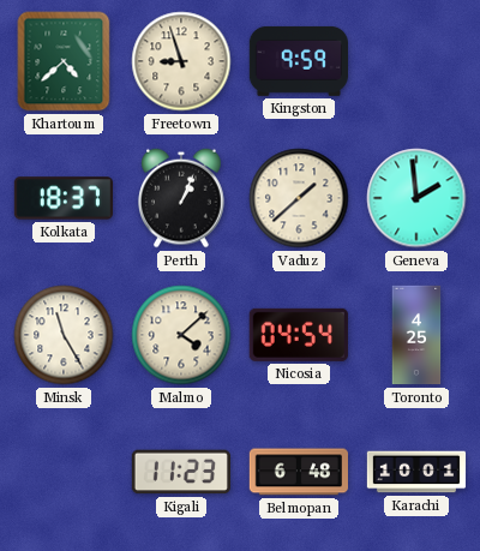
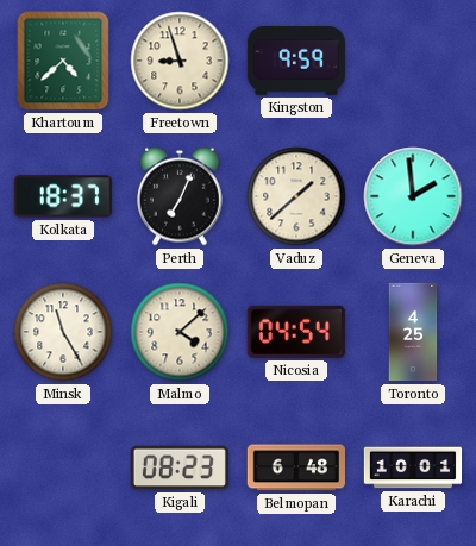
Perth: 1:04 -> 7:04
Kigali: 11:23 -> 08:23
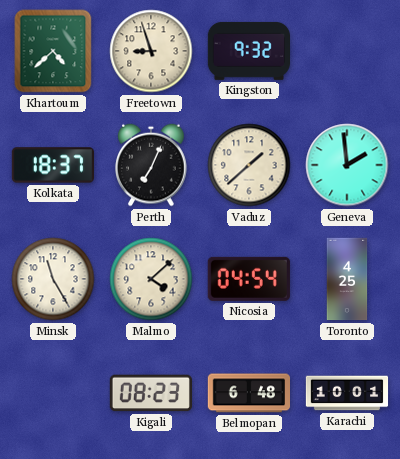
Kingston: 9:59 -> 9:32
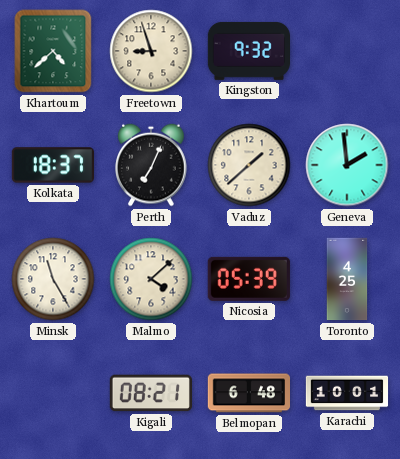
Nicosia: 04:54 -> 05:39
Kigali: 08:23 -> 08:21
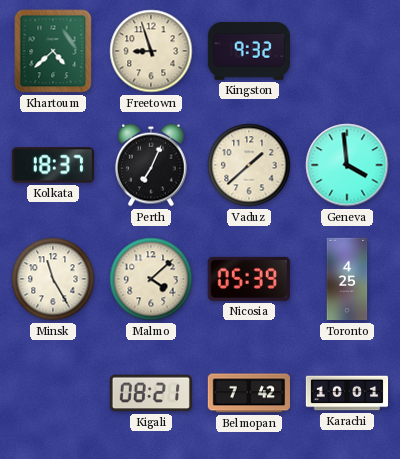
Geneva: 1:59 -> 3:59
Belmopan: 6:48 -> 7:42
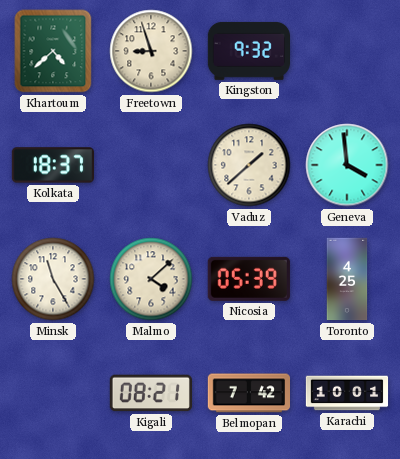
Perth: 7:04 -> none
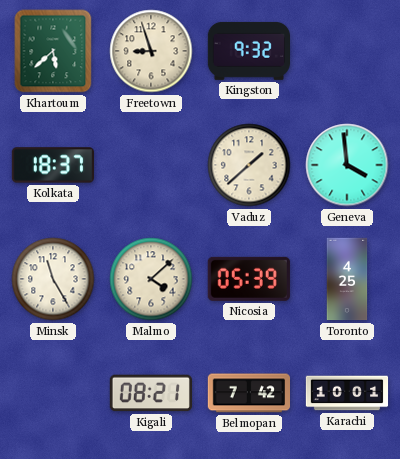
Khartoum: 4:38 -> 5:38
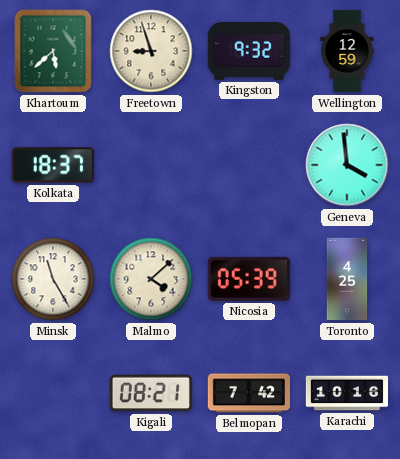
Wellington: none -> 12:59
Vaduz: 1:38 -> none
Karachi: 10:01 -> 10:16
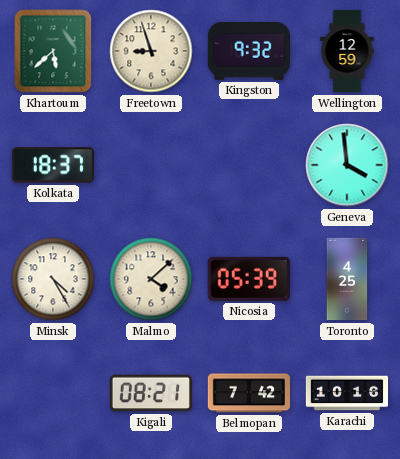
Minsk: 11:25 -> 4:25
